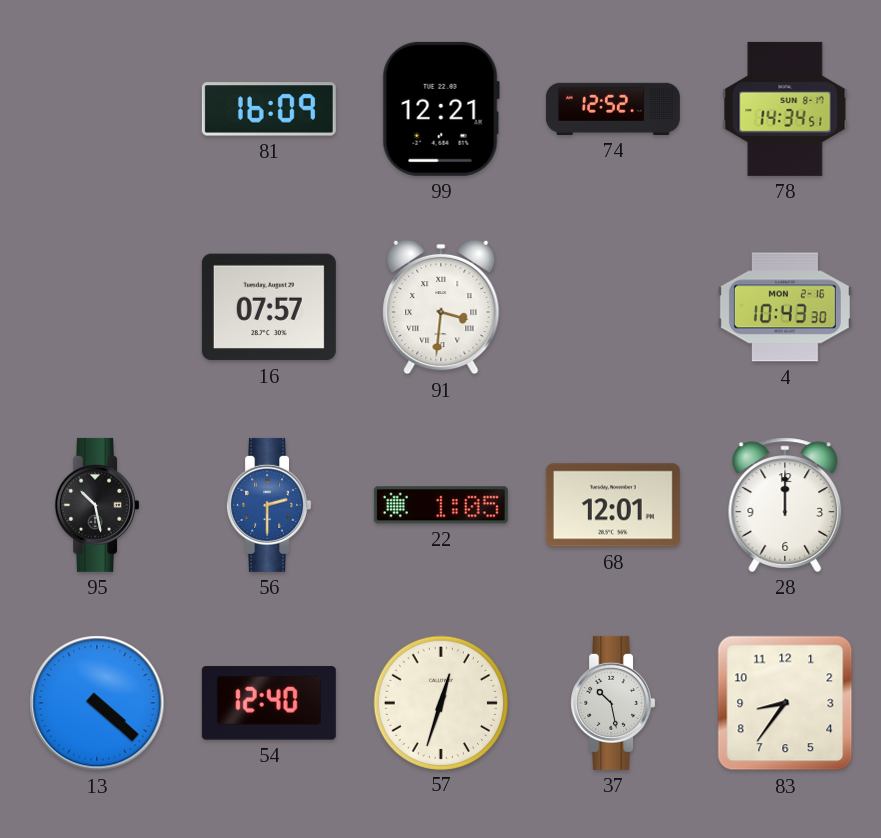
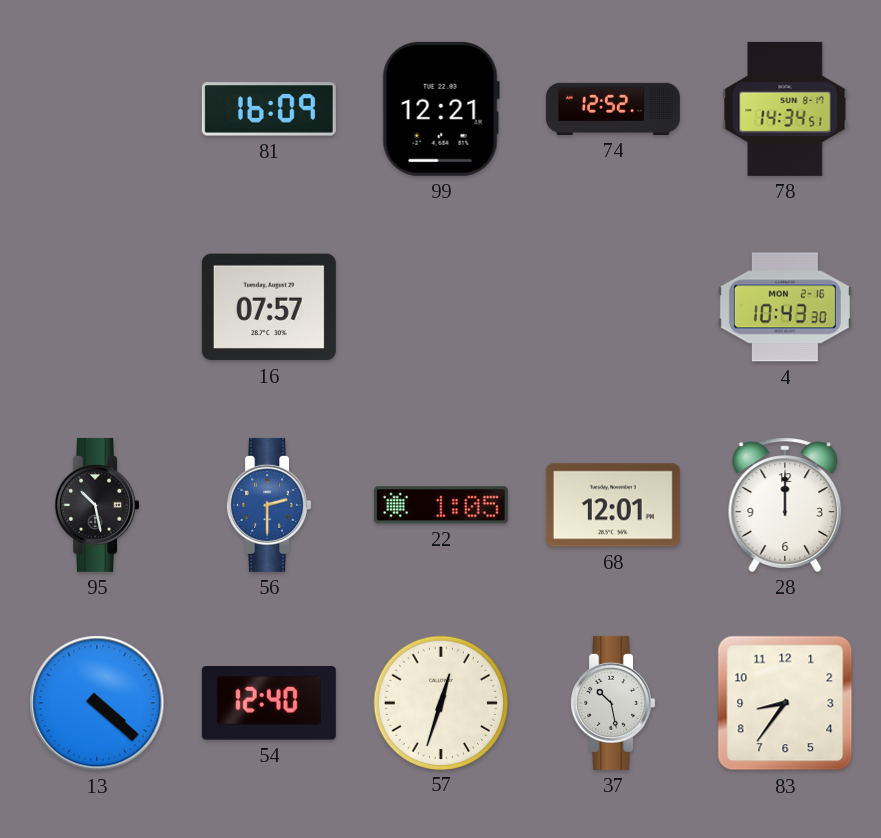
91: 3:31 -> none
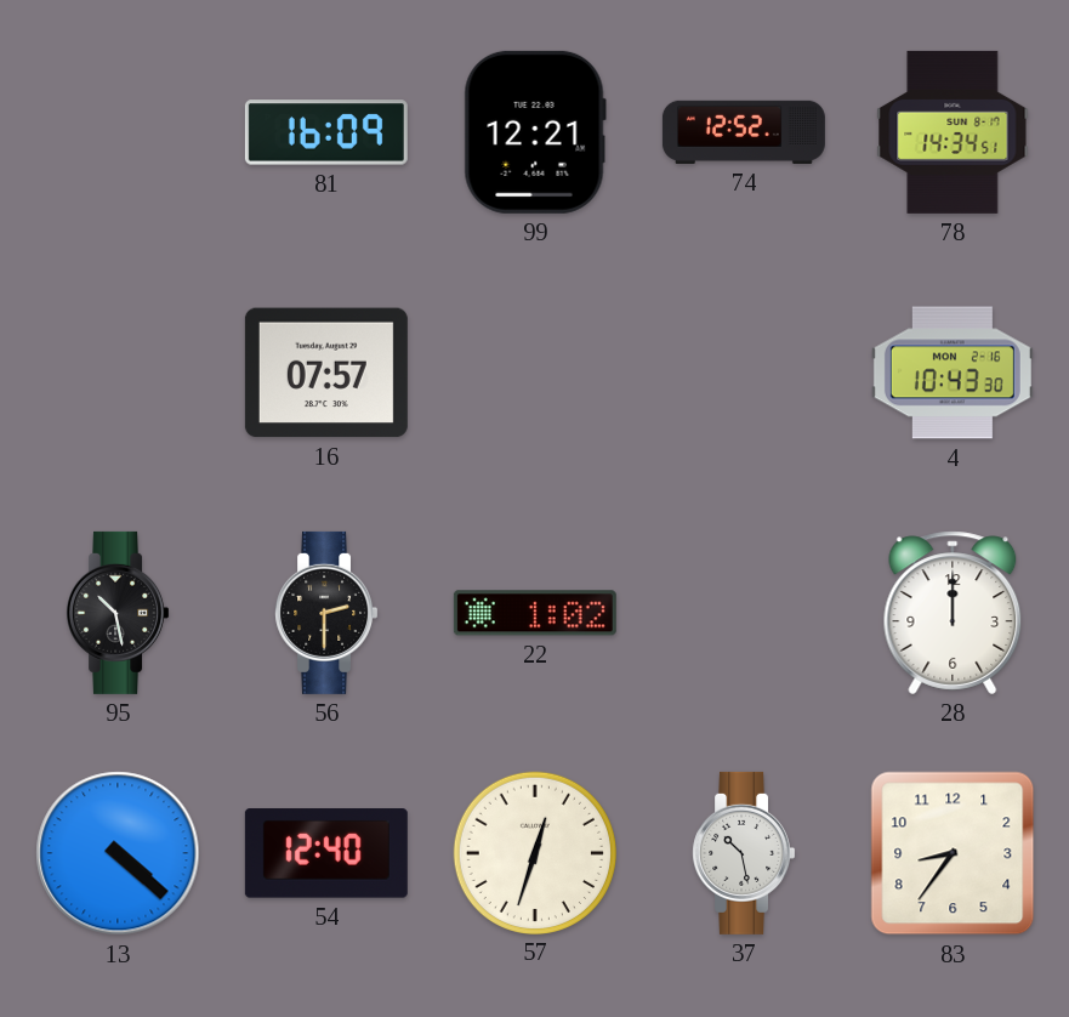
56 dial: blue -> black
22: 1:05 -> 1:02
68: 12:01 -> none
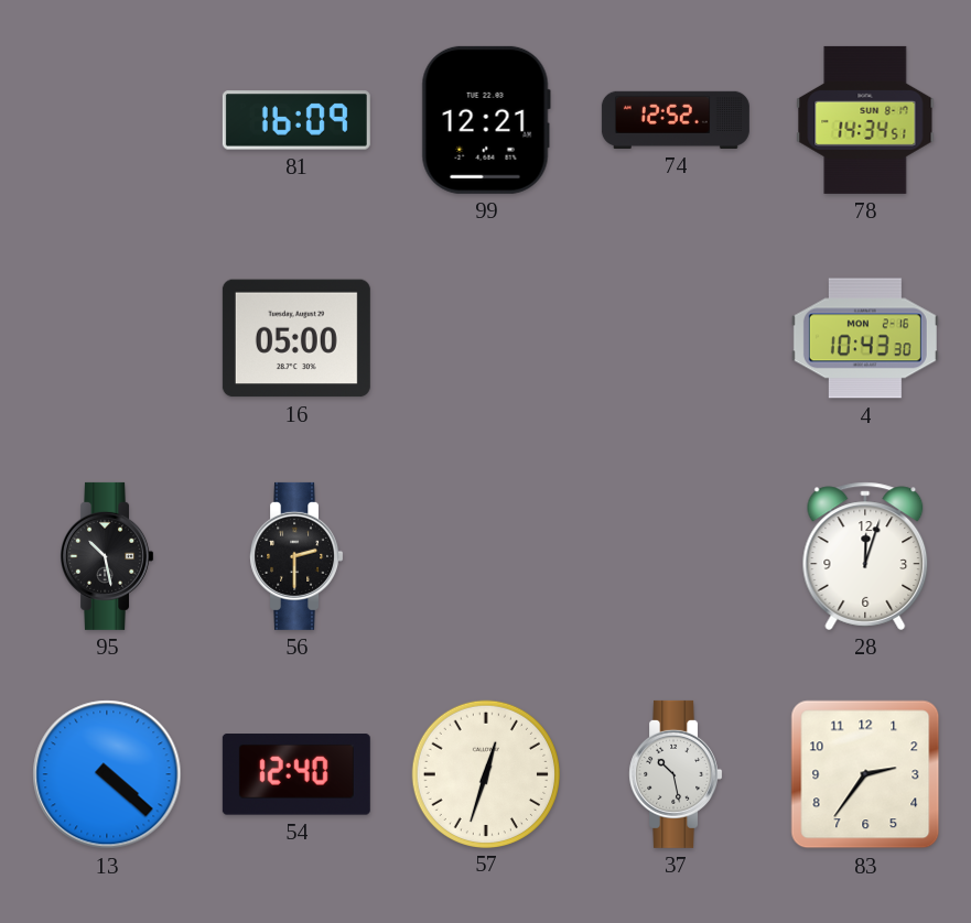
16: 07:57 -> 05:00
22: 1:02 -> none
28: 12:00 -> 12:03
83: 8:36 -> 2:36
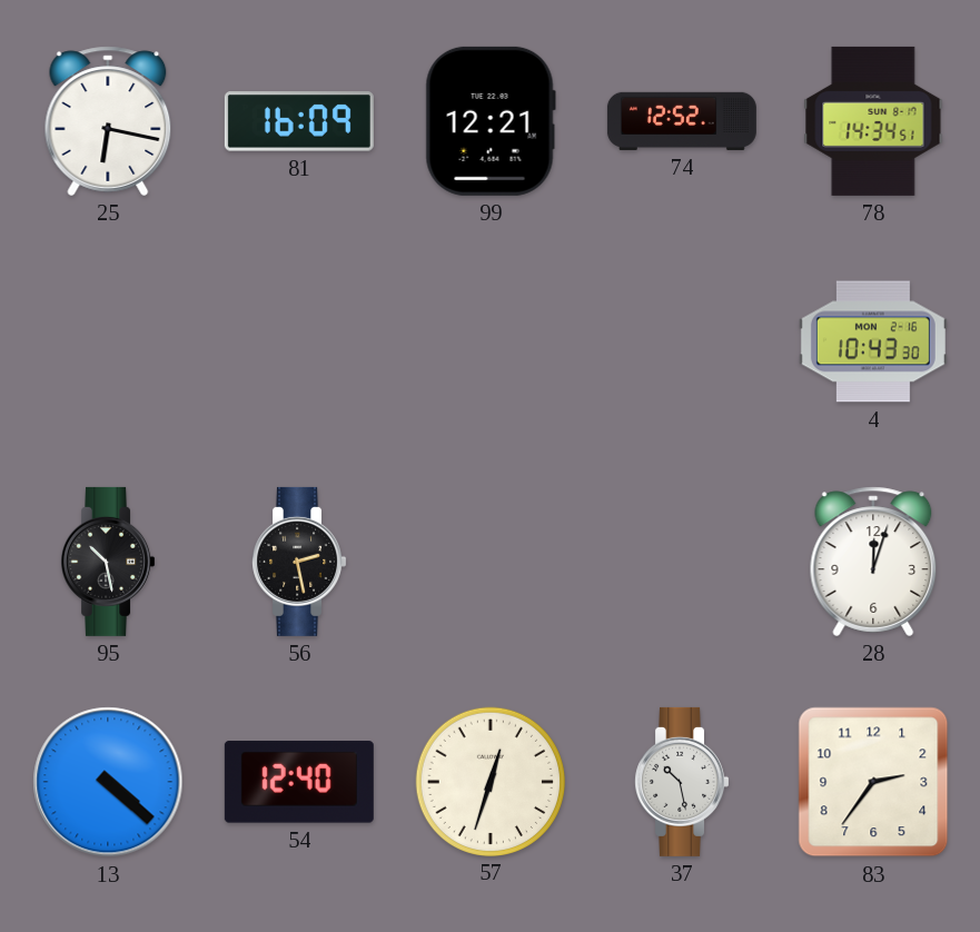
25: none -> 6:17
16: 05:00 -> none
56: 2:30 -> 2:28
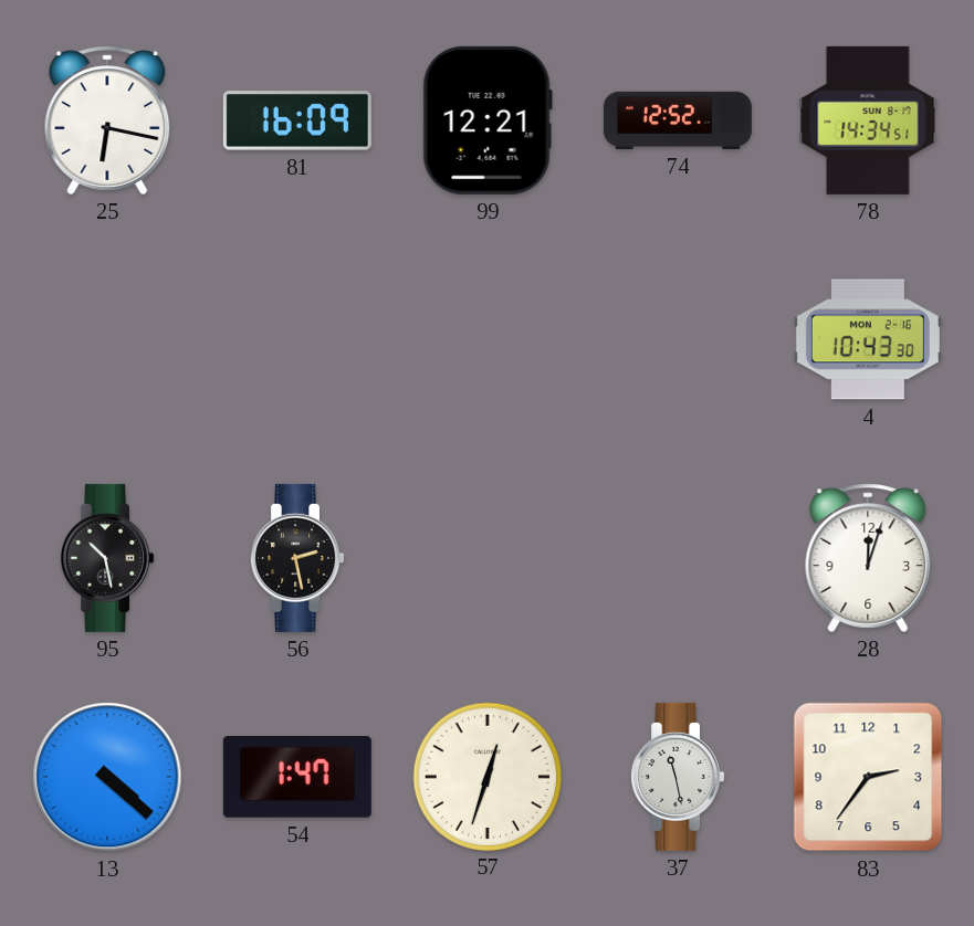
54: 12:40 -> 1:47
37: 10:28 -> 11:28
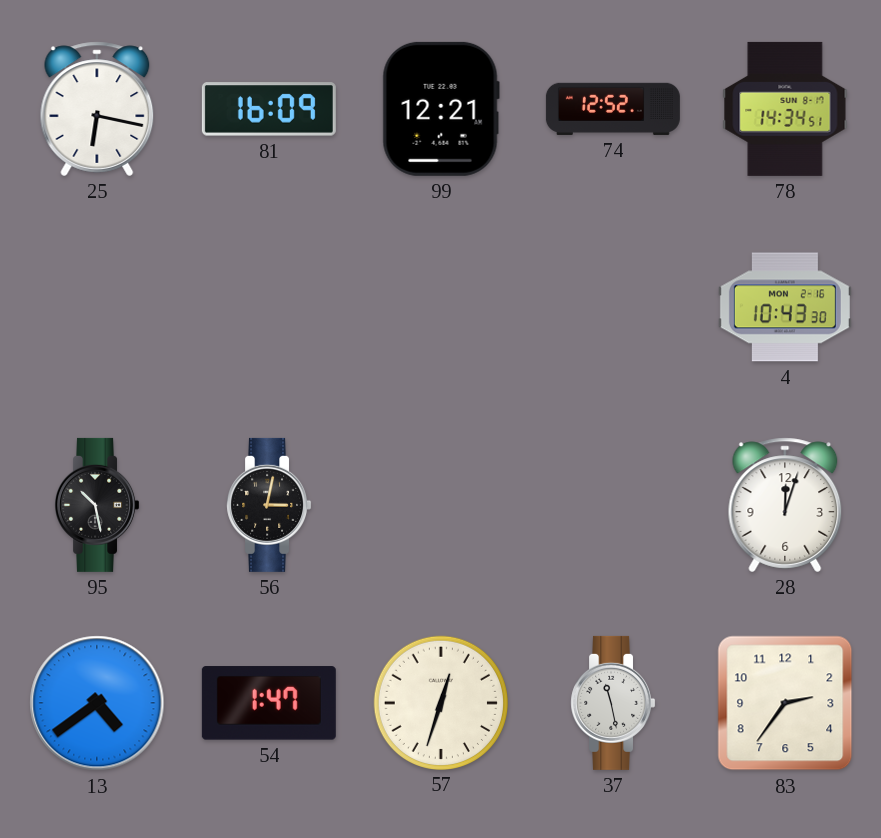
56: 2:28 -> 3:02
13: 4:22 -> 4:39
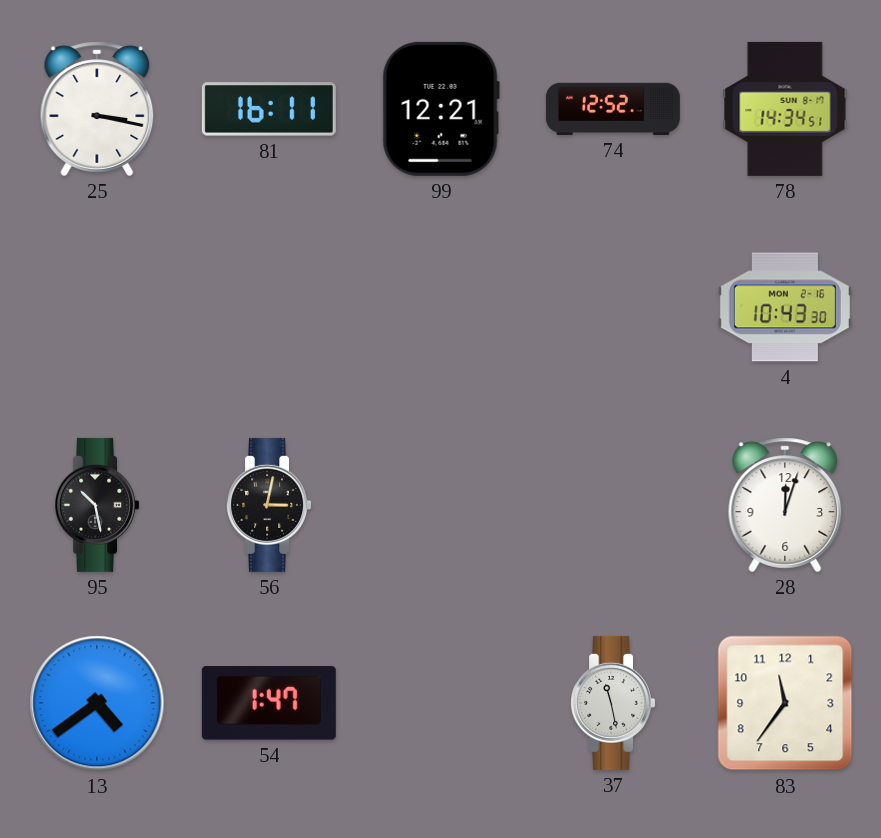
25: 6:17 -> 3:17
81: 16:09 -> 16:11
57: 12:33 -> none
83: 2:36 -> 11:36
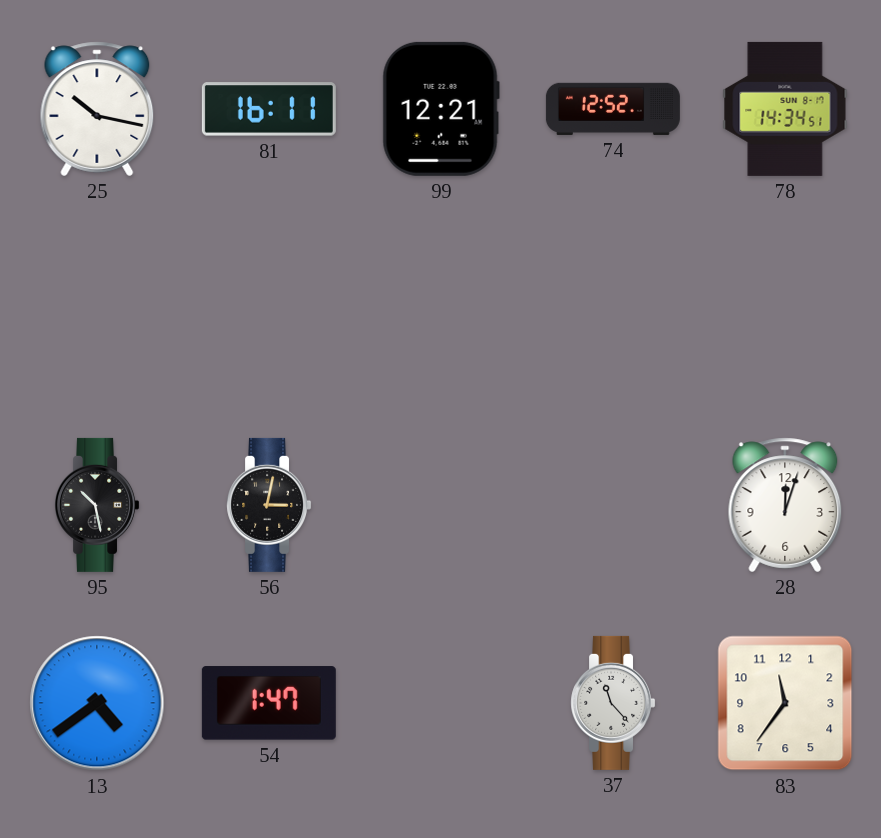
25: 3:17 -> 10:17
4: 10:43 -> none
37: 11:28 -> 11:23
